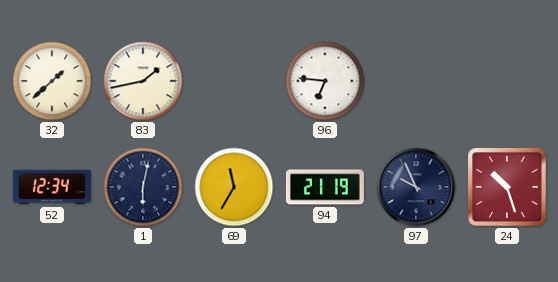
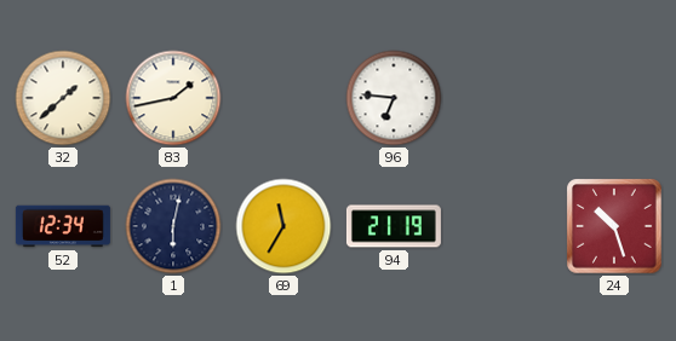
97: 9:56 -> none
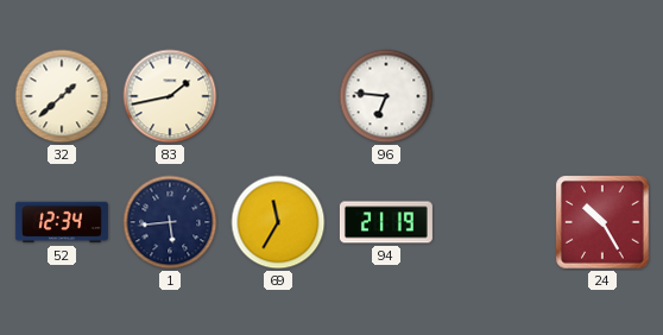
1: 6:02 -> 5:44
24: 10:27 -> 10:25
